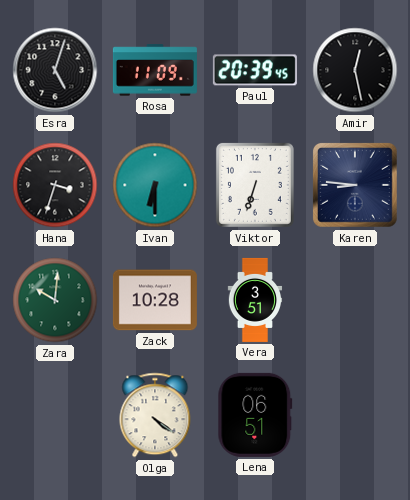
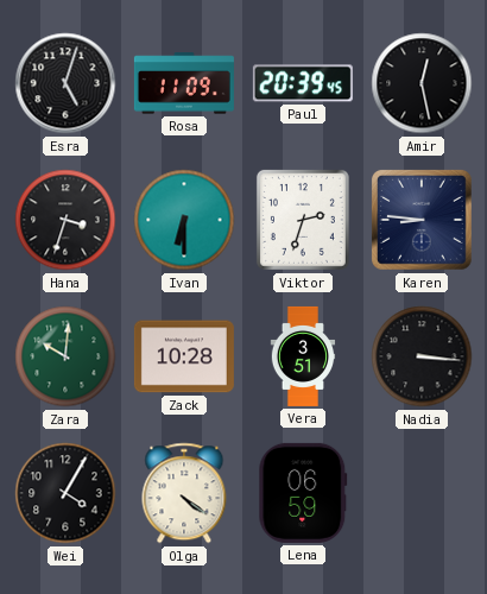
Viktor: 6:33 -> 2:33
Nadia: none -> 3:16
Wei: none -> 4:05
Lena: 06:51 -> 06:59
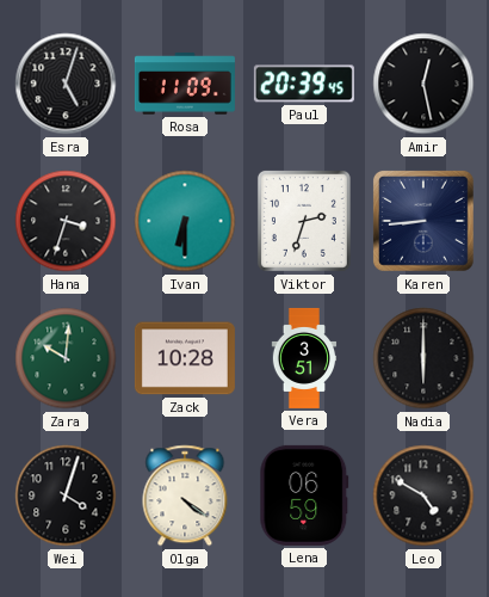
Karen: 8:46 -> 8:44
Nadia: 3:16 -> 6:00
Wei: 4:05 -> 4:03
Leo: none -> 4:50
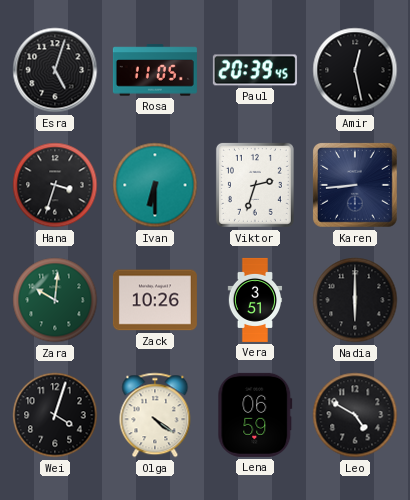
Rosa: 11:09 -> 11:05
Zack: 10:28 -> 10:26
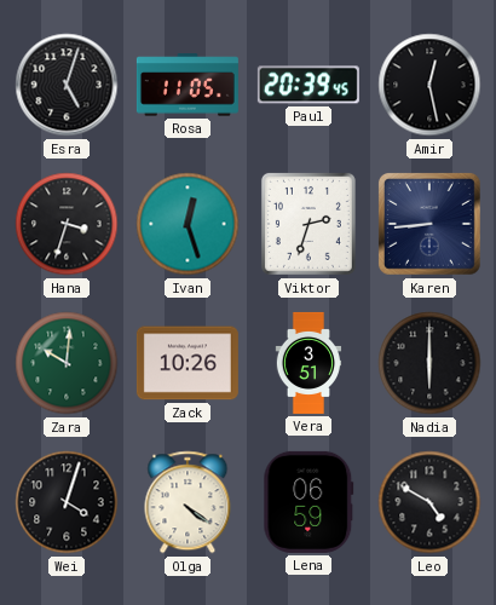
Ivan: 6:30 -> 12:27
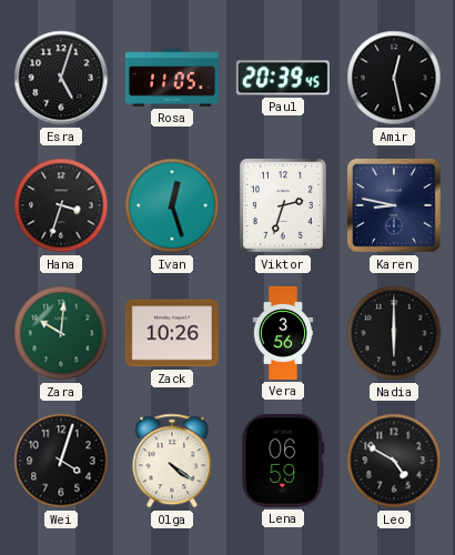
Karen: 8:44 -> 8:47
Vera: 3:51 -> 3:56
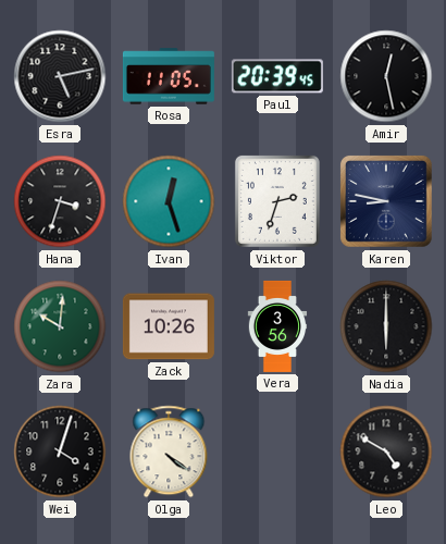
Esra: 5:03 -> 5:13
Lena: 06:59 -> none
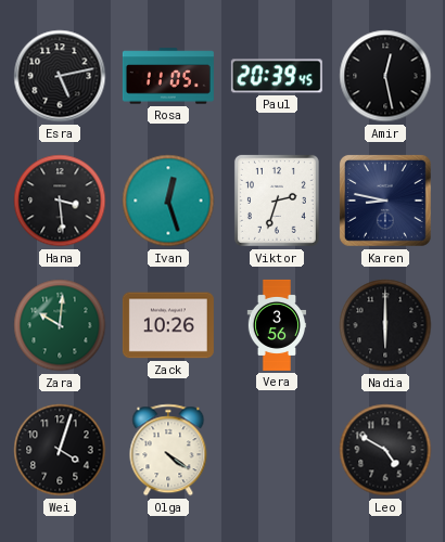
Hana: 3:33 -> 3:29
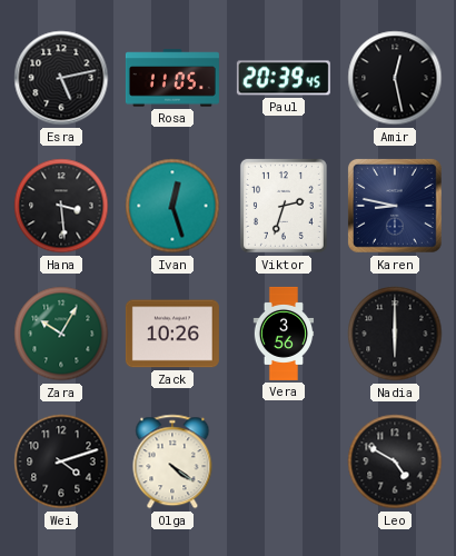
Zara: 10:01 -> 10:05
Wei: 4:03 -> 4:12
